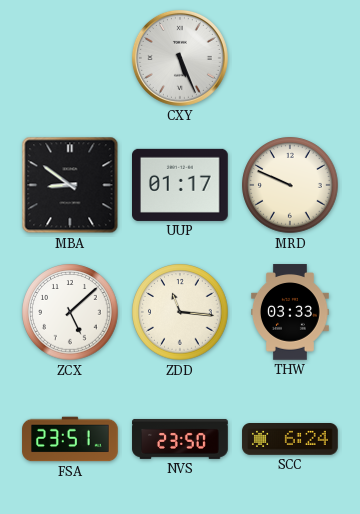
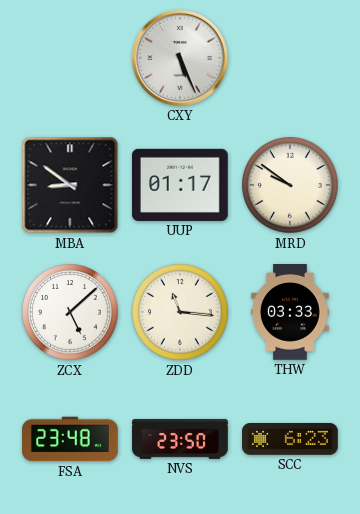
MRD: 9:49 -> 9:51
FSA: 23:51 -> 23:48
SCC: 6:24 -> 6:23
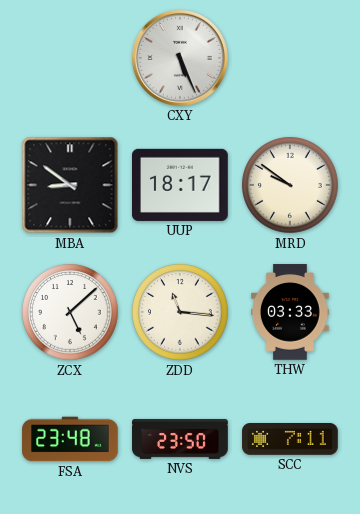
UUP: 01:17 -> 18:17
SCC: 6:23 -> 7:11
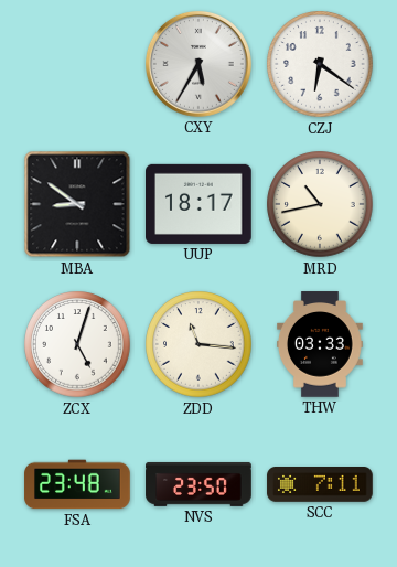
CXY: 5:26 -> 5:35
CZJ: none -> 6:21
MRD: 9:51 -> 10:43
ZCX: 5:08 -> 5:03
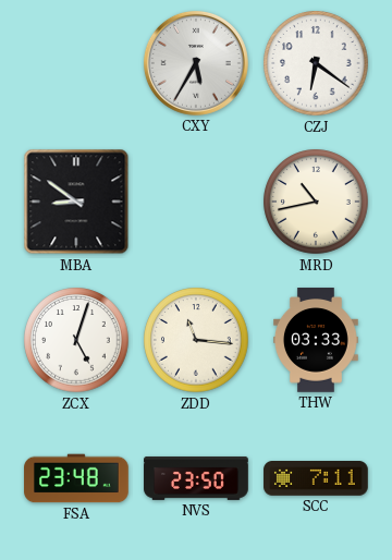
UUP: 18:17 -> none
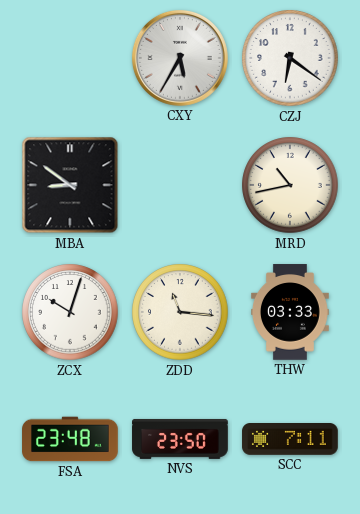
ZCX: 5:03 -> 10:03
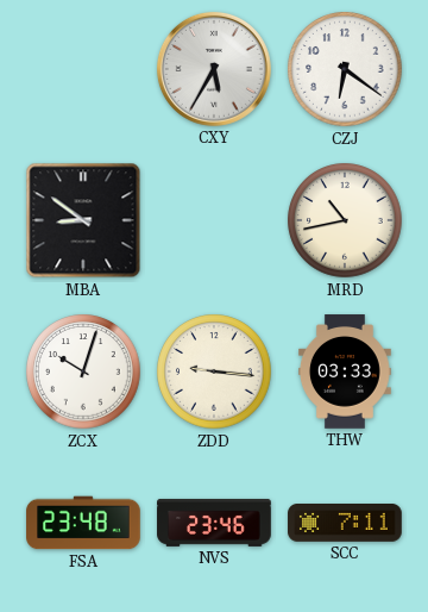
ZDD: 11:16 -> 9:16
NVS: 23:50 -> 23:46
